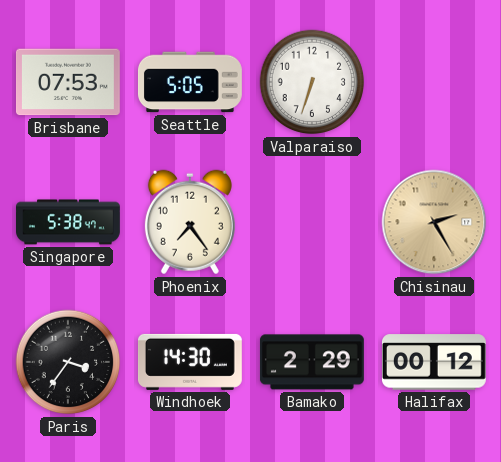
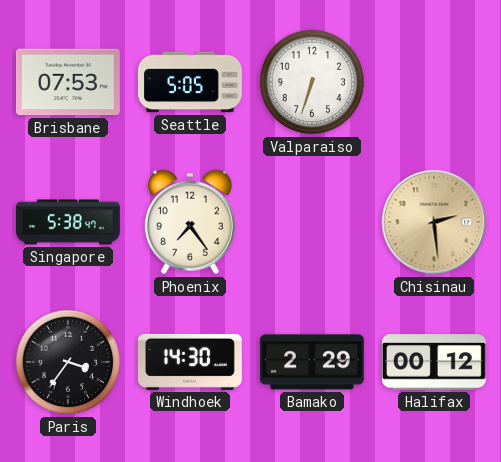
Chisinau: 2:25 -> 2:29
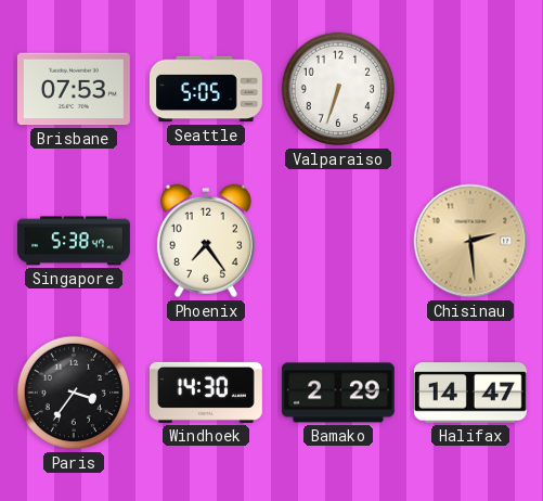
Halifax: 00:12 -> 14:47
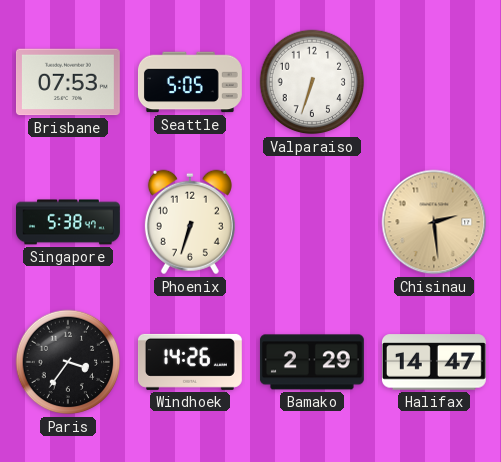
Phoenix: 7:24 -> 6:33
Windhoek: 14:30 -> 14:26
